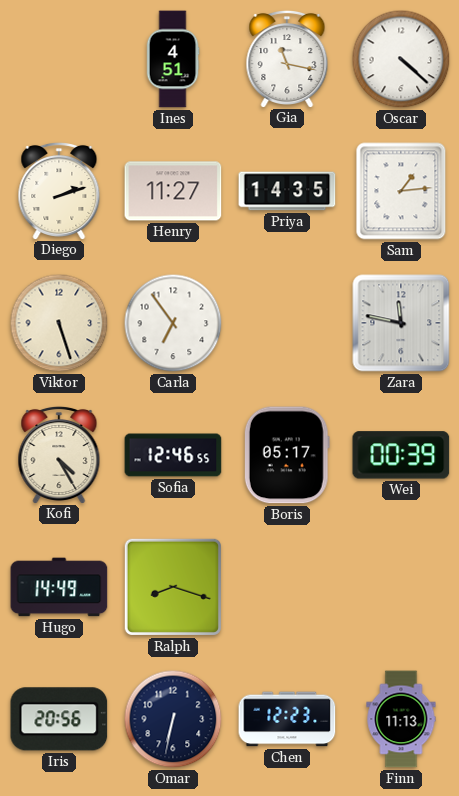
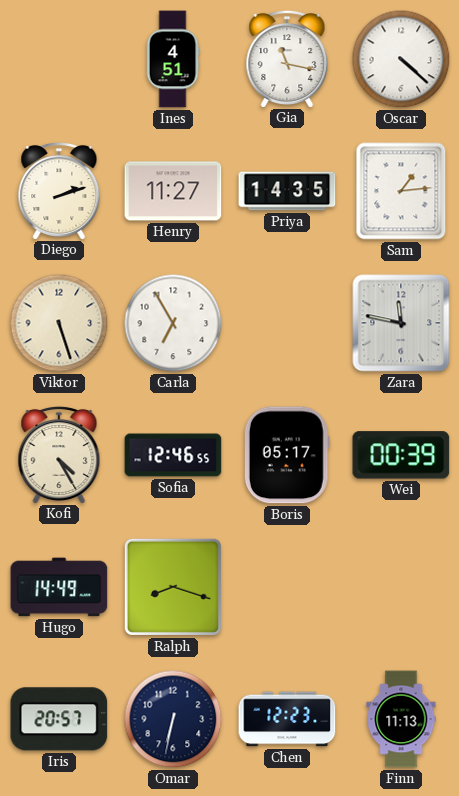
Carla: 6:54 -> 6:55
Iris: 20:56 -> 20:57
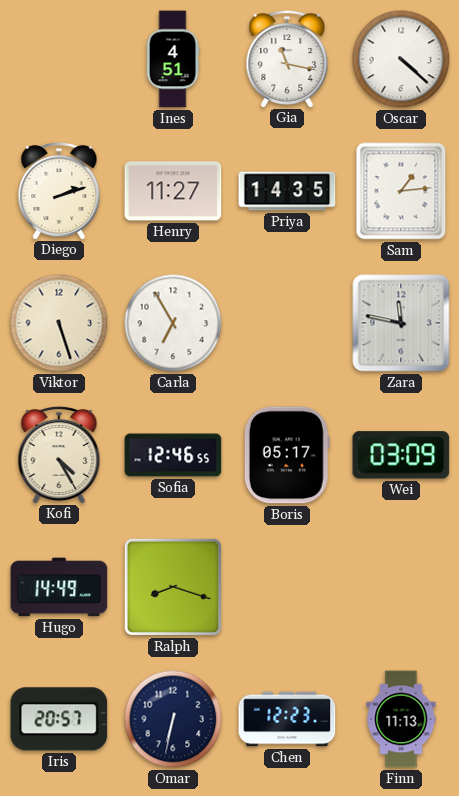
Wei: 00:39 -> 03:09
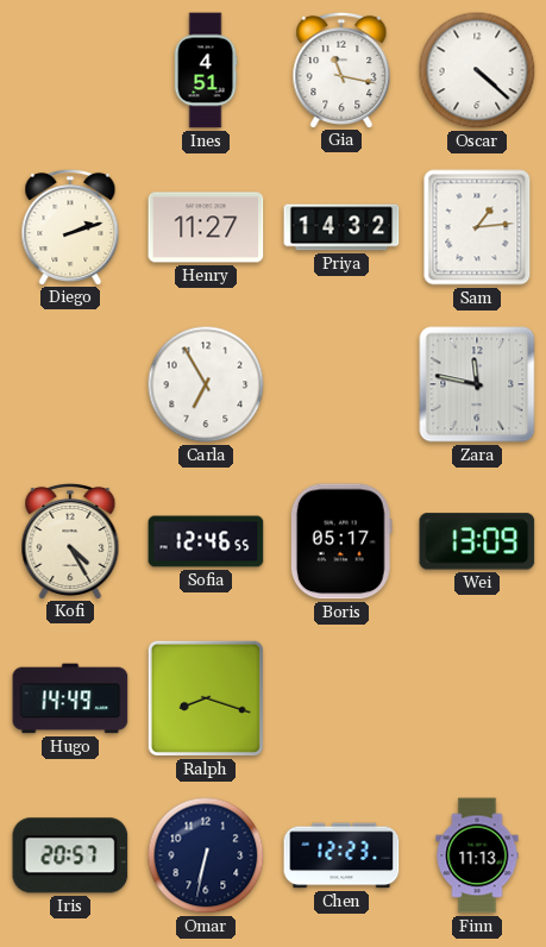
Priya: 14:35 -> 14:32
Viktor: 5:27 -> none
Wei: 03:09 -> 13:09
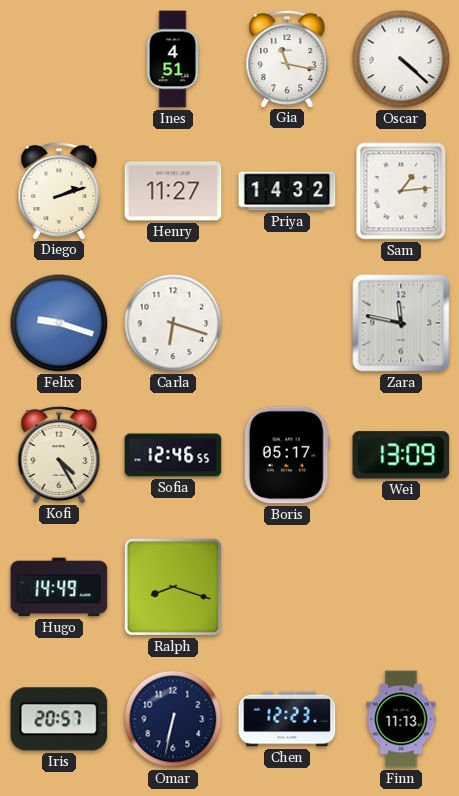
Felix: none -> 9:18
Carla: 6:55 -> 6:18
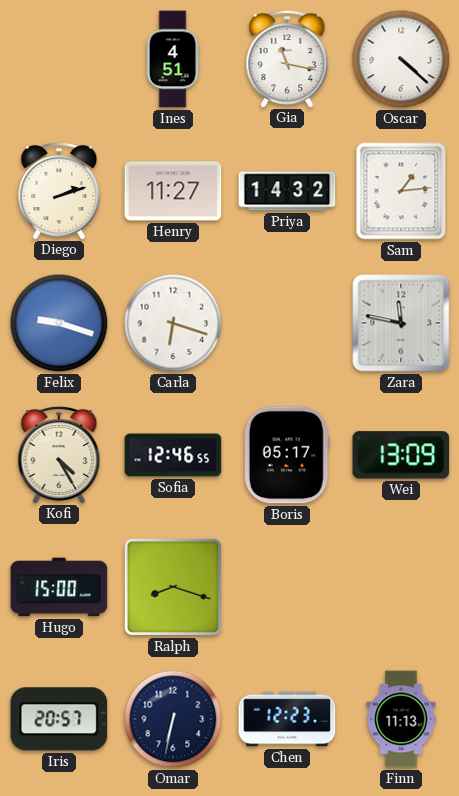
Hugo: 14:49 -> 15:00
